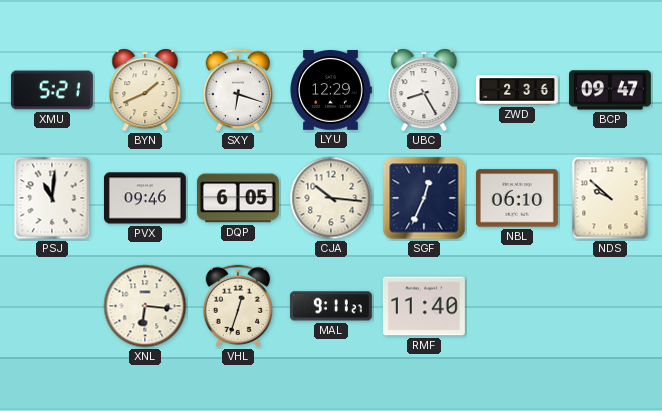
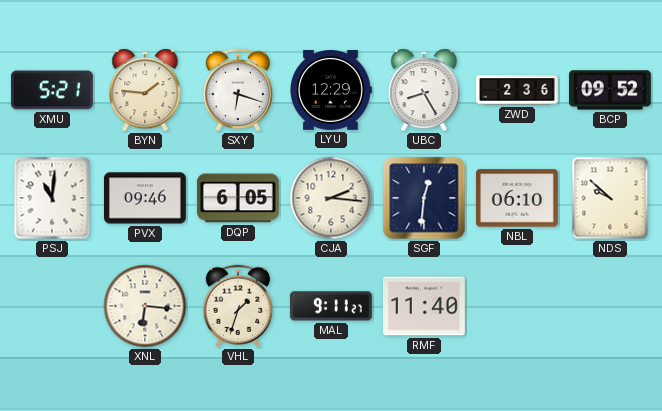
BYN: 1:41 -> 1:46
BCP: 09:47 -> 09:52
CJA: 10:16 -> 2:16
SGF: 12:34 -> 12:31
VHL: 12:33 -> 1:33
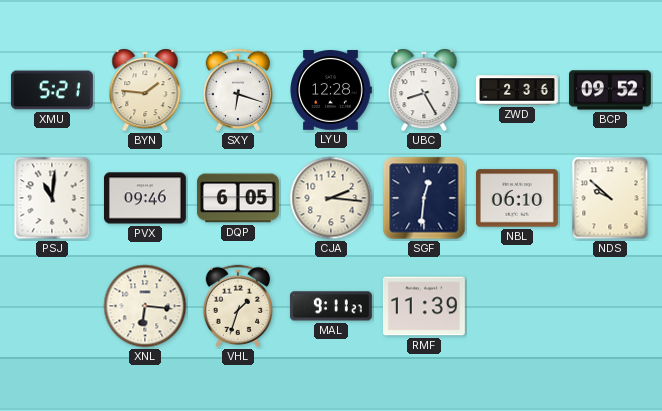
LYU: 12:29 -> 12:28
RMF: 11:40 -> 11:39
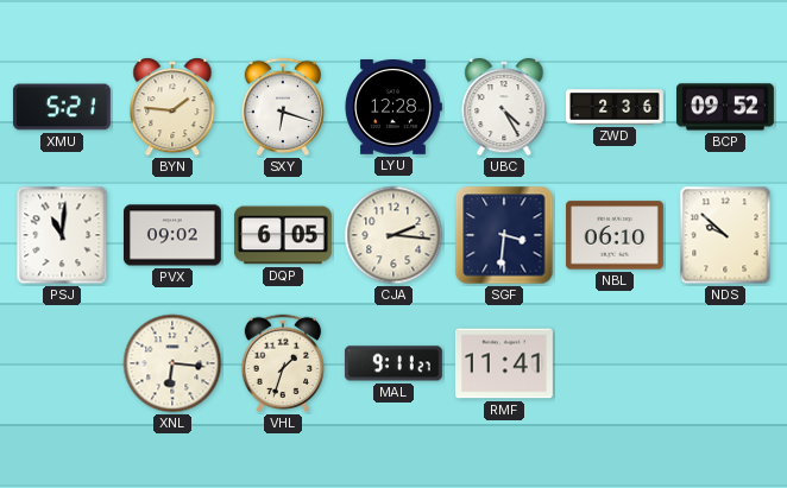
UBC: 8:25 -> 4:25
PVX: 09:46 -> 09:02
SGF: 12:31 -> 3:31
RMF: 11:39 -> 11:41
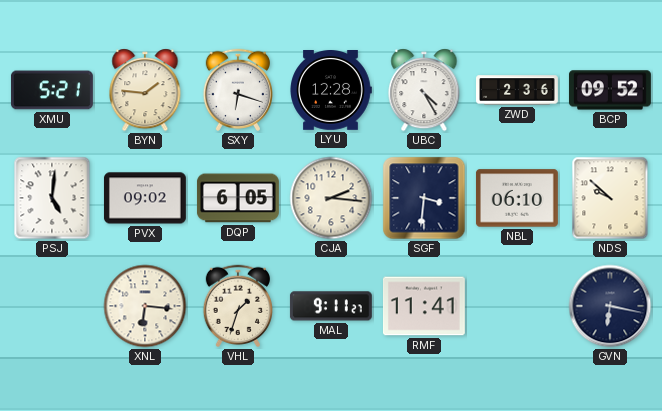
PSJ: 11:01 -> 5:01
GVN: none -> 6:17
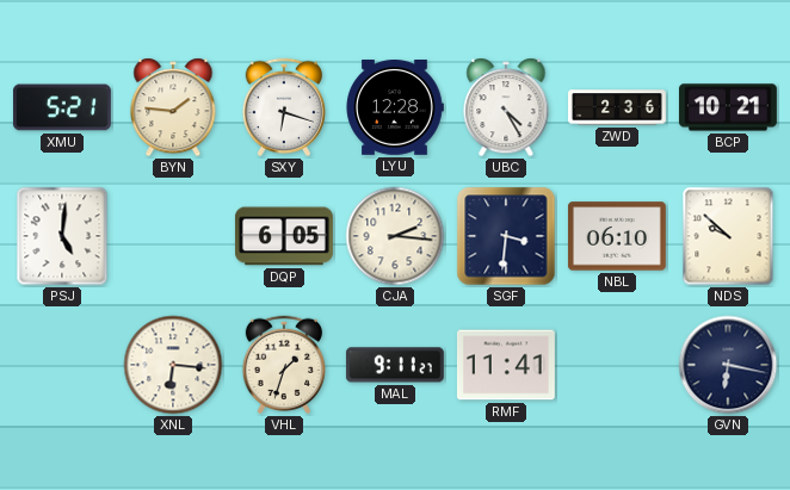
BCP: 09:52 -> 10:21
PVX: 09:02 -> none
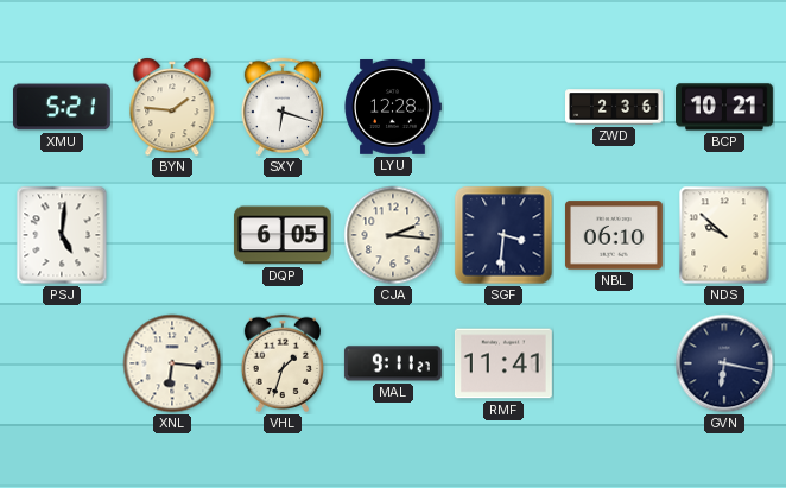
UBC: 4:25 -> none
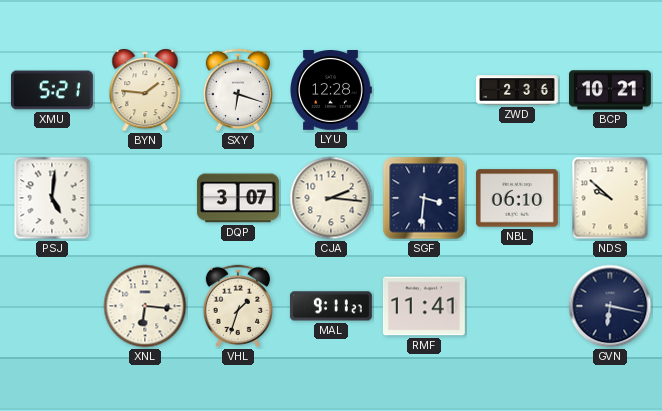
DQP: 6:05 -> 3:07
